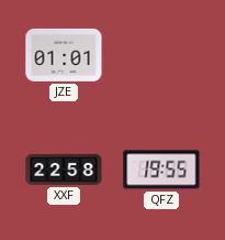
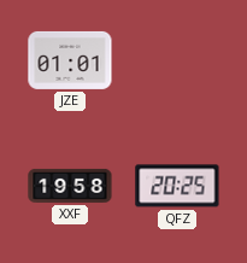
XXF: 22:58 -> 19:58
QFZ: 19:55 -> 20:25
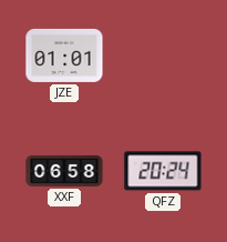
XXF: 19:58 -> 06:58
QFZ: 20:25 -> 20:24
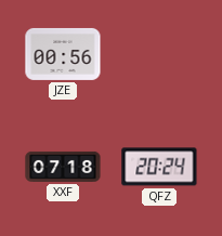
JZE: 01:01 -> 00:56
XXF: 06:58 -> 07:18
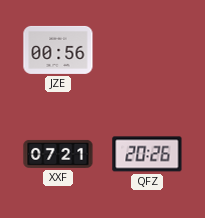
XXF: 07:18 -> 07:21
QFZ: 20:24 -> 20:26
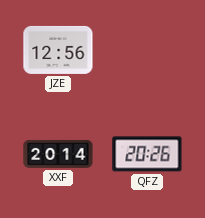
JZE: 00:56 -> 12:56
XXF: 07:21 -> 20:14
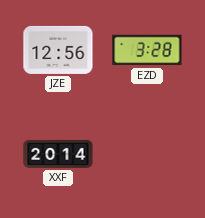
EZD: none -> 3:28
QFZ: 20:26 -> none
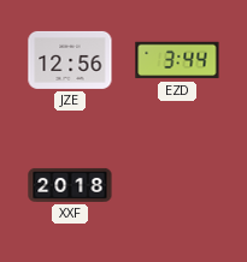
EZD: 3:28 -> 3:44
XXF: 20:14 -> 20:18
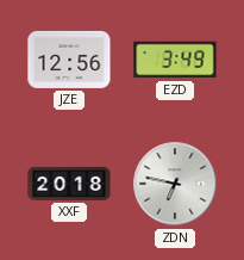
EZD: 3:44 -> 3:49
ZDN: none -> 6:47
